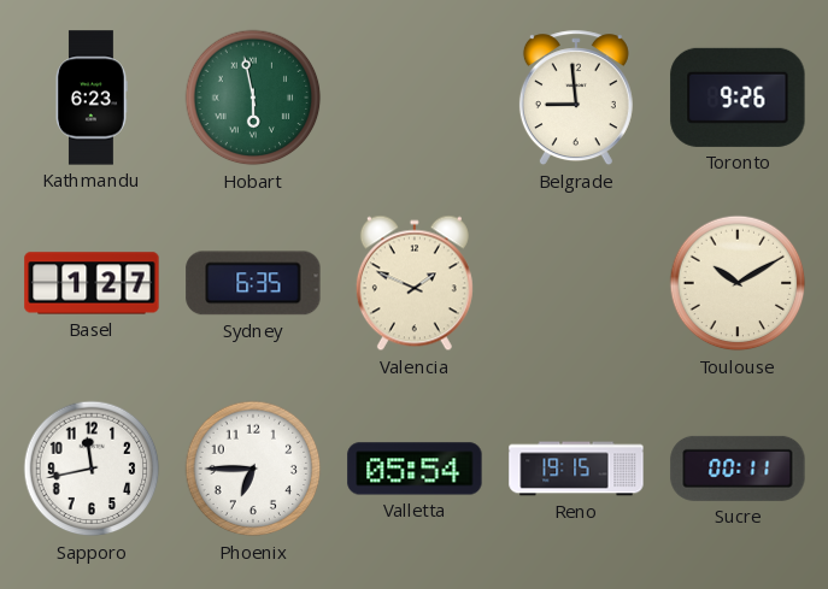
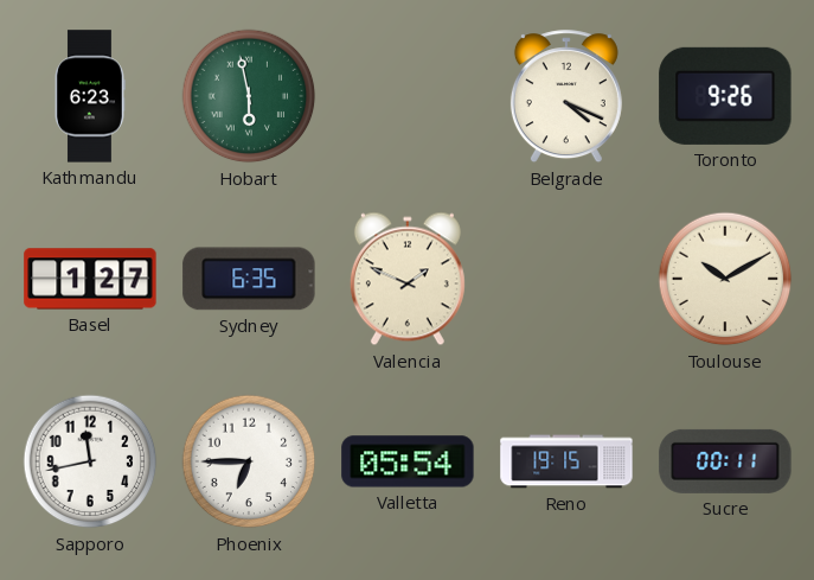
Belgrade: 8:59 -> 4:19
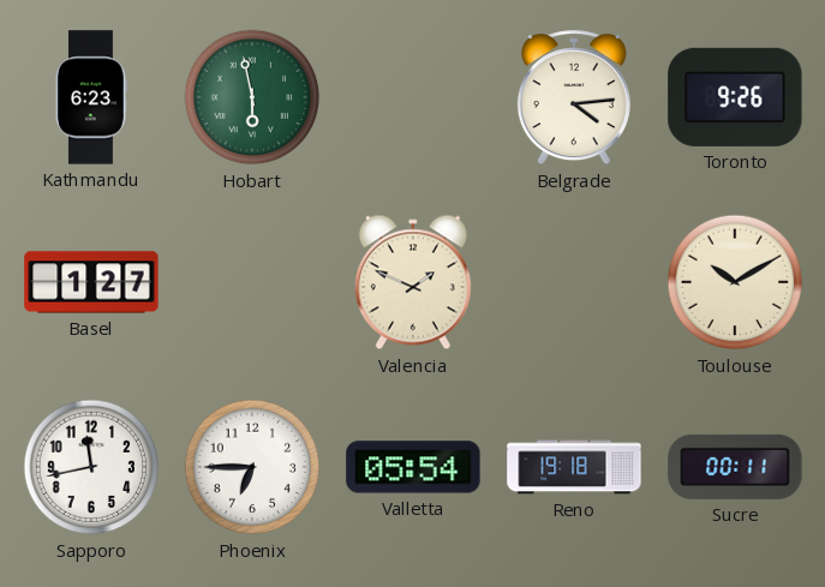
Belgrade: 4:19 -> 4:14
Sydney: 6:35 -> none
Reno: 19:15 -> 19:18
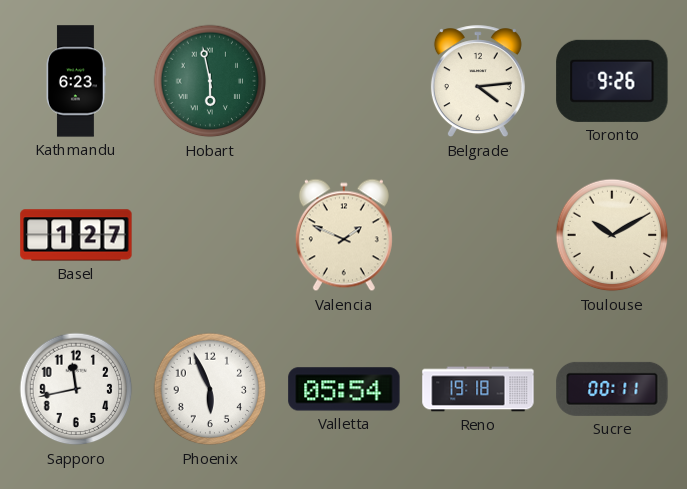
Phoenix: 6:45 -> 5:56
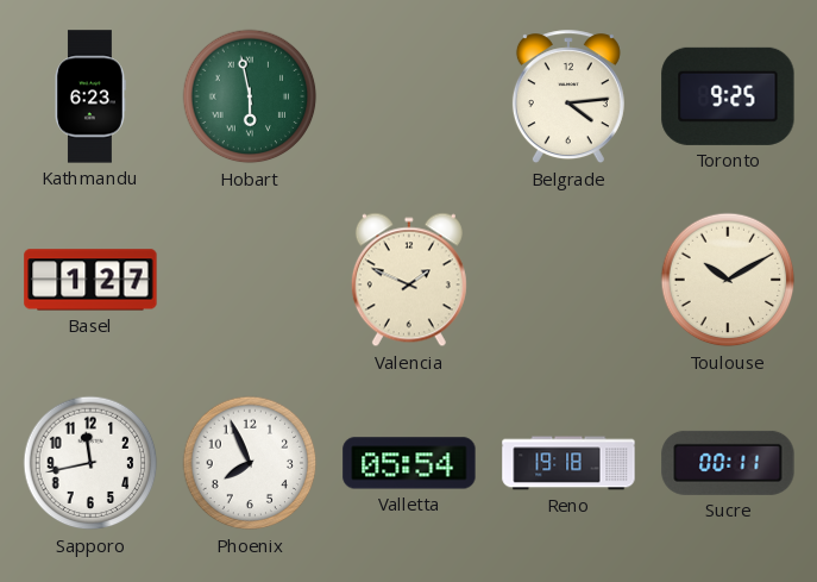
Toronto: 9:26 -> 9:25
Phoenix: 5:56 -> 7:56
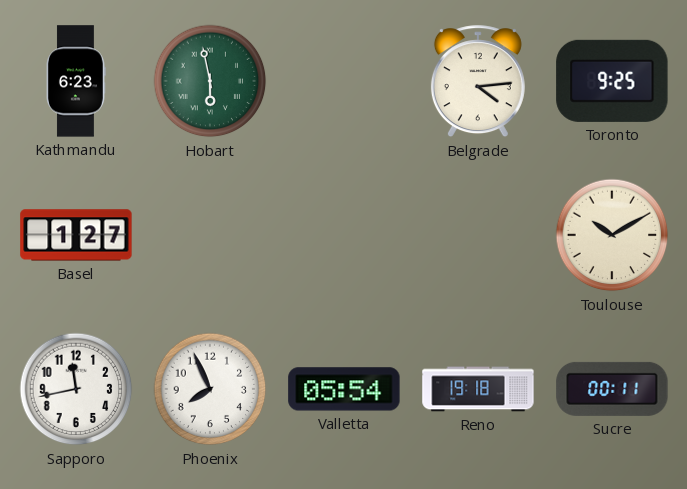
Valencia: 1:49 -> none
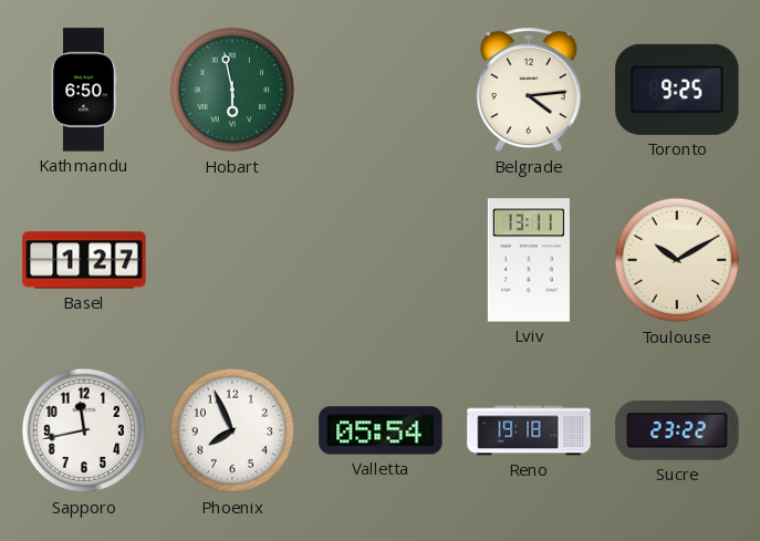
Kathmandu: 6:23 -> 6:50
Lviv: none -> 13:11
Sucre: 00:11 -> 23:22
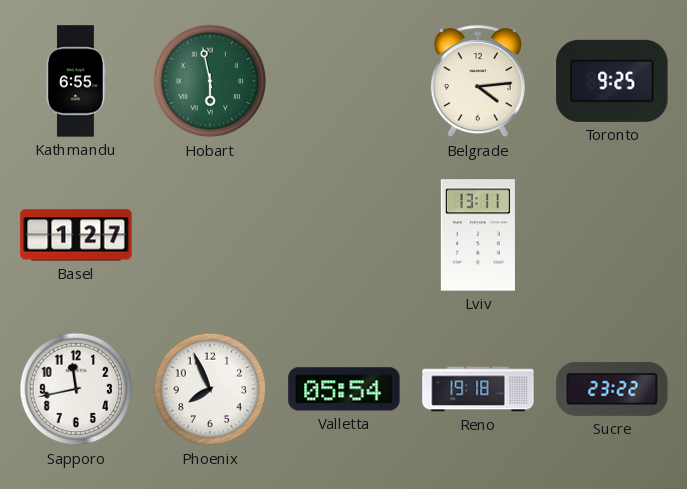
Kathmandu: 6:50 -> 6:55
Toulouse: 10:10 -> none
